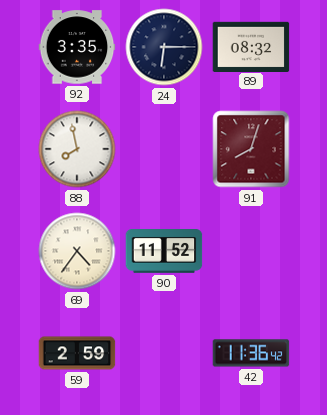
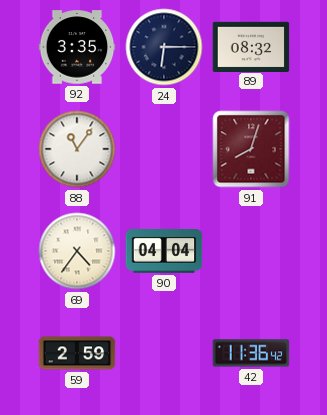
88: 7:58 -> 11:06
90: 11:52 -> 04:04
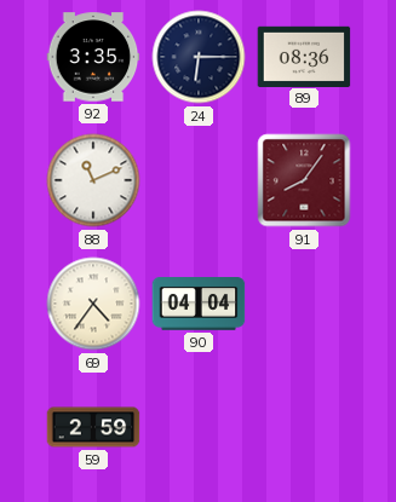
89: 08:32 -> 08:36
88: 11:06 -> 11:11
91: 8:03 -> 8:06
42: 11:36 -> none
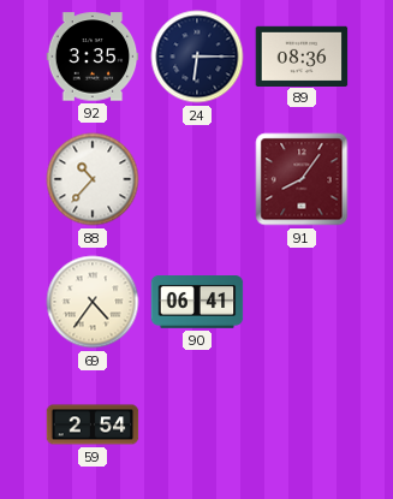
88: 11:11 -> 10:37
90: 04:04 -> 06:41
59: 2:59 -> 2:54
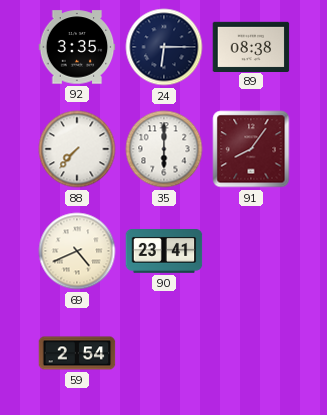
89: 08:36 -> 08:38
88: 10:37 -> 7:37
35: none -> 6:00
69: 4:36 -> 4:41
90: 06:41 -> 23:41
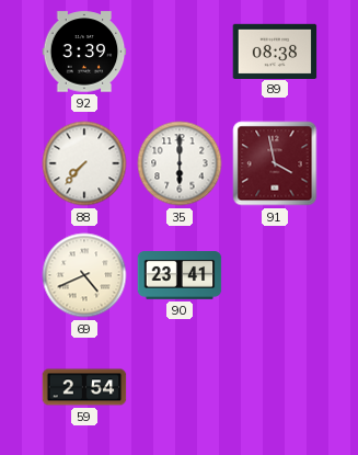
92: 3:35 -> 3:39
24: 6:15 -> none
91: 8:06 -> 3:58
